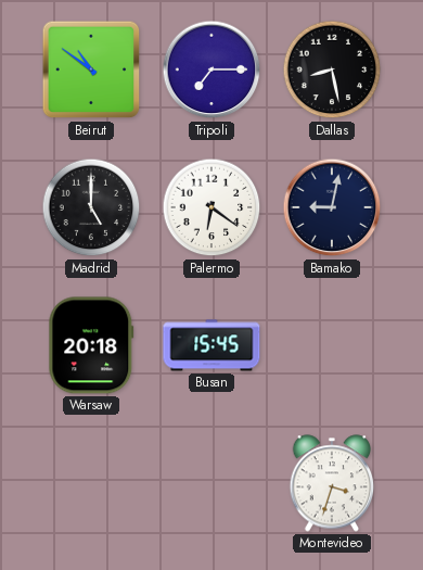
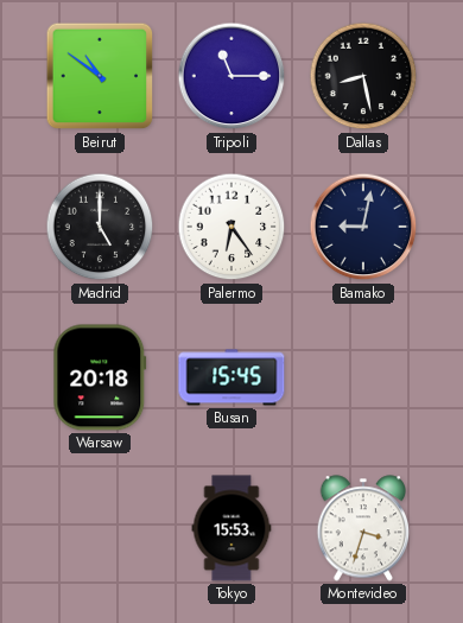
Tripoli: 7:15 -> 11:15
Palermo: 6:21 -> 6:24
Tokyo: none -> 15:53
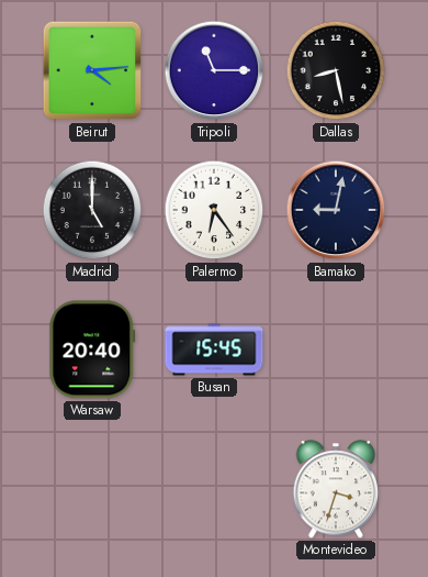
Beirut: 10:51 -> 4:14
Warsaw: 20:18 -> 20:40
Tokyo: 15:53 -> none
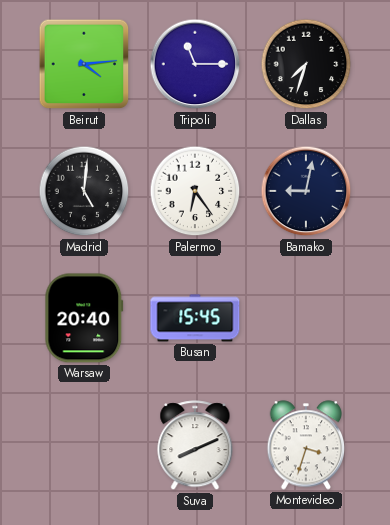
Dallas: 8:28 -> 7:33
Madrid: 5:00 -> 5:01
Suva: none -> 8:11
